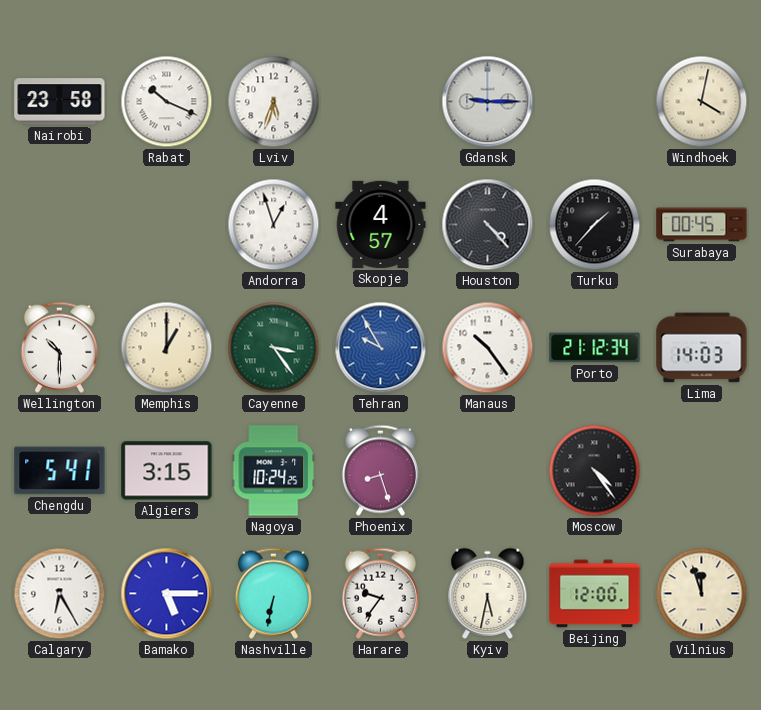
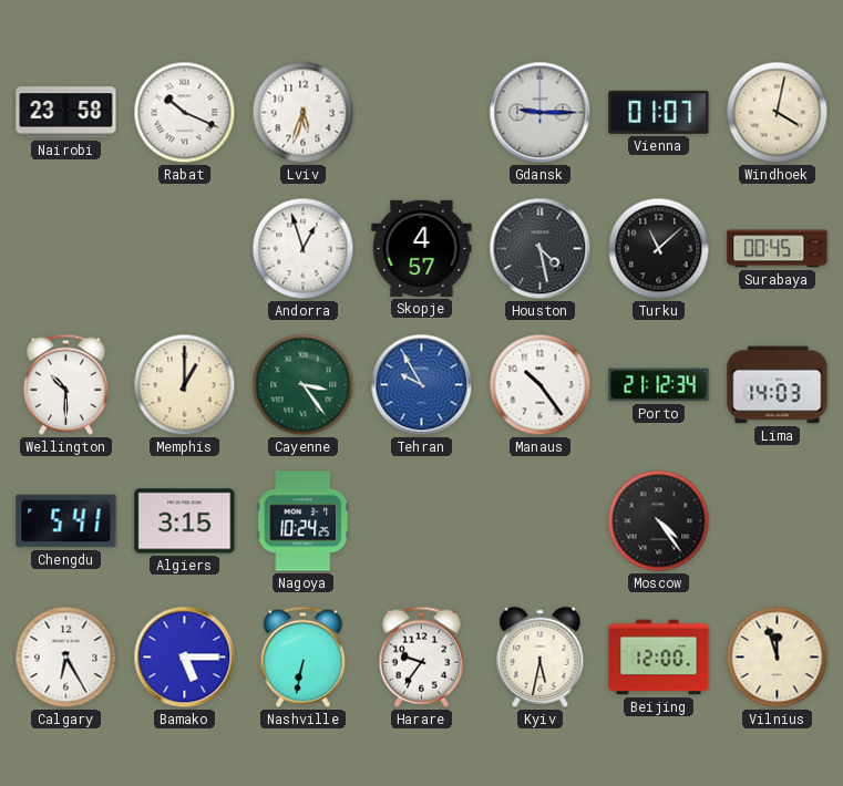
Vienna: none -> 01:07
Houston: 4:23 -> 4:28
Turku: 1:37 -> 11:08
Phoenix: 8:27 -> none
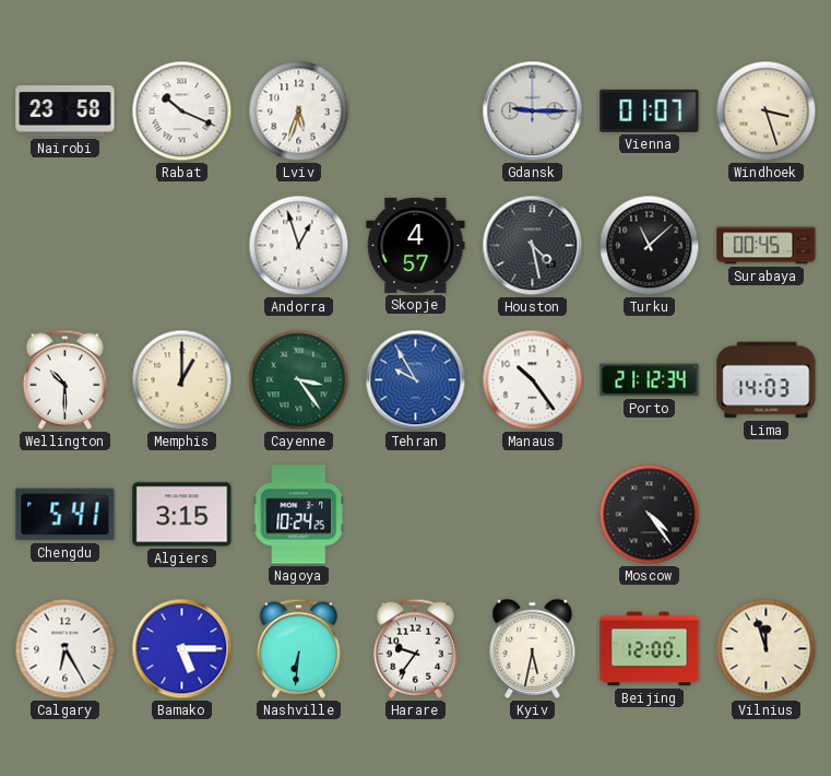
Windhoek: 4:02 -> 3:27
Nashville: 6:32 -> 6:31
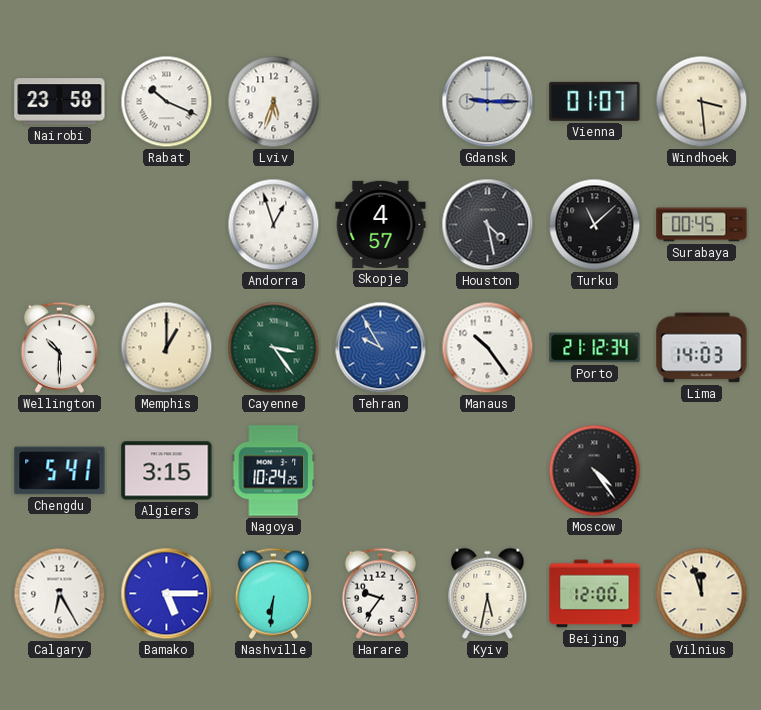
Windhoek: 3:27 -> 3:29
